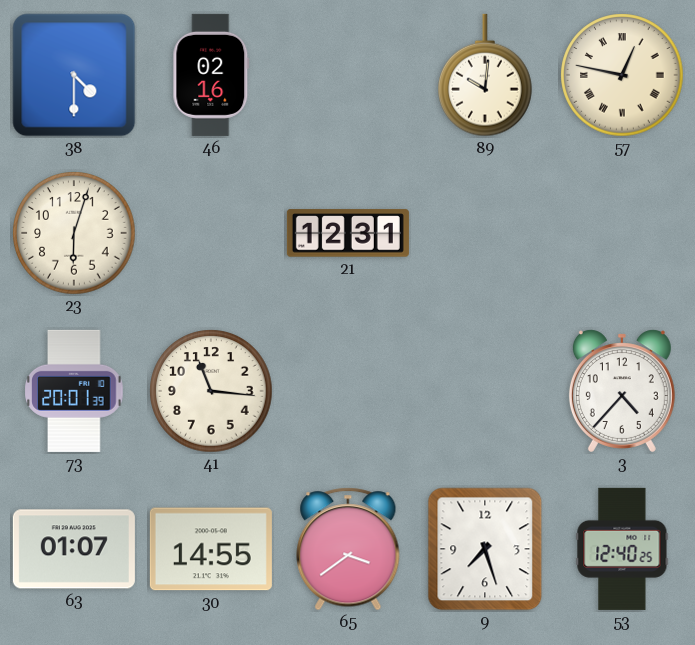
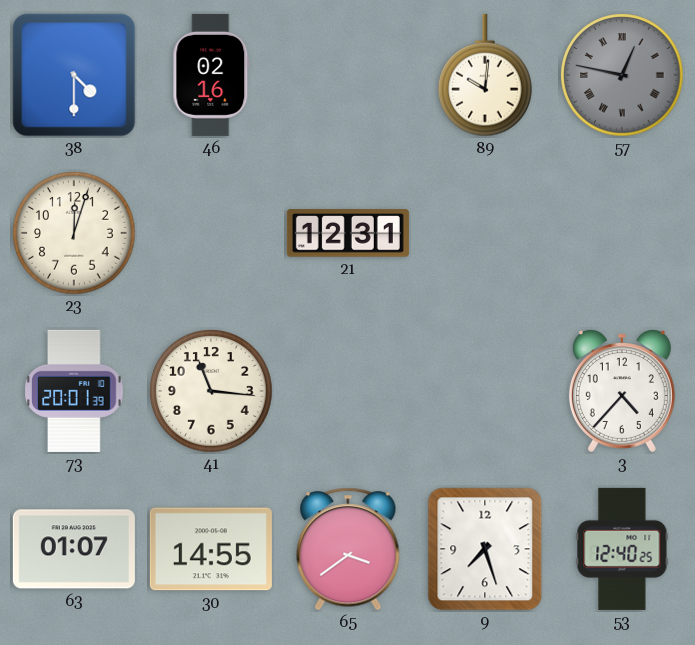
57 dial: cream -> grey
23: 6:03 -> 12:03
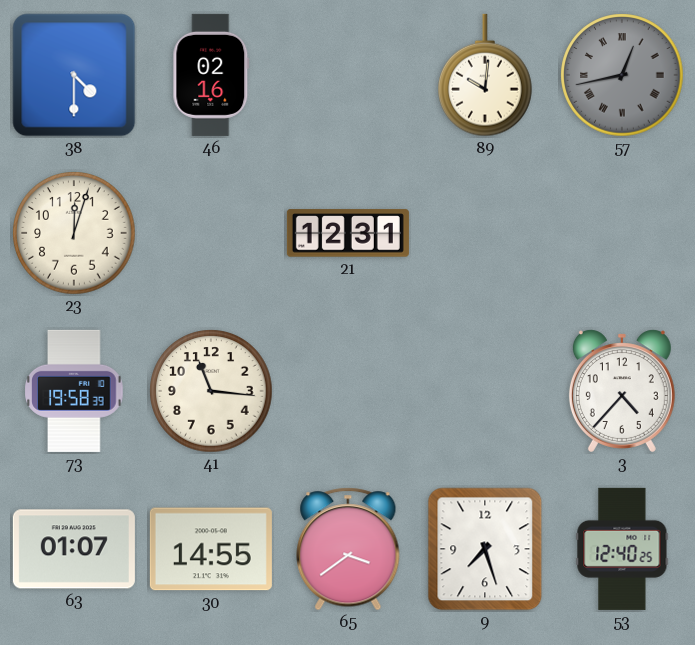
57: 12:47 -> 12:43
73: 20:01 -> 19:58
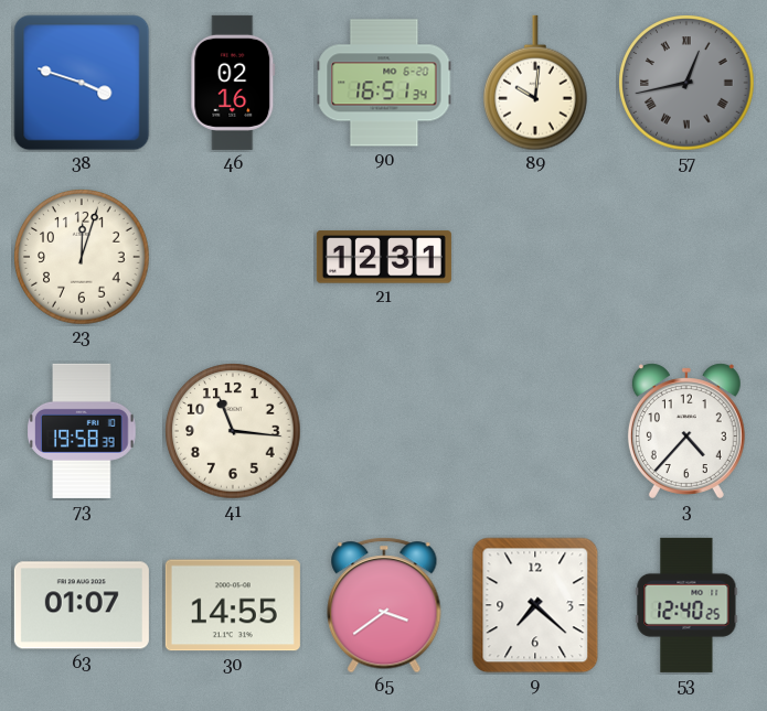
38: 4:30 -> 3:48
90: none -> 16:51
9: 7:27 -> 7:22
